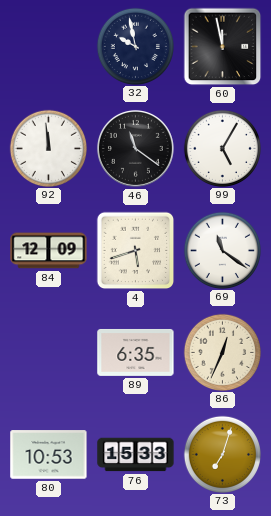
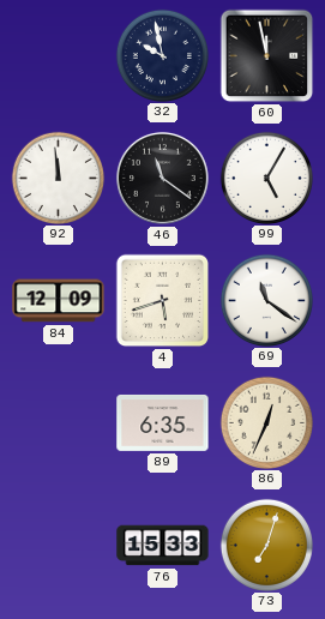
80: 10:53 -> none
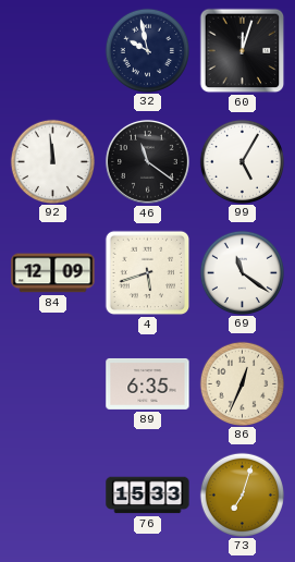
60: 11:58 -> 12:03
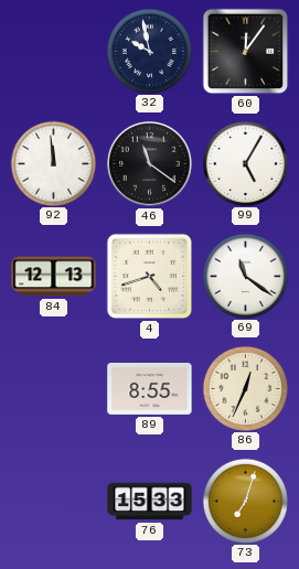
60: 12:03 -> 12:06
84: 12:09 -> 12:13
4: 5:42 -> 4:42
89: 6:35 -> 8:55
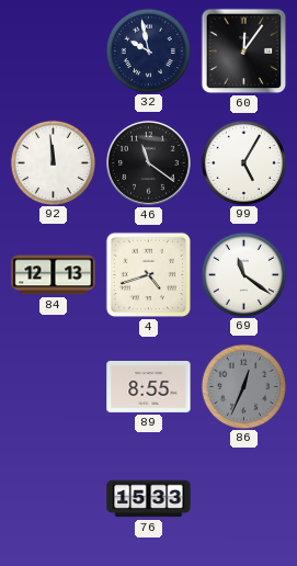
86 dial: cream -> grey
73: 7:03 -> none
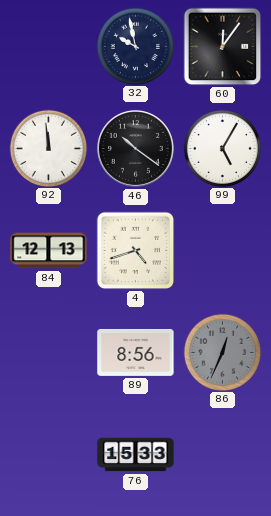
46: 11:21 -> 10:21
69: 11:21 -> none
89: 8:55 -> 8:56
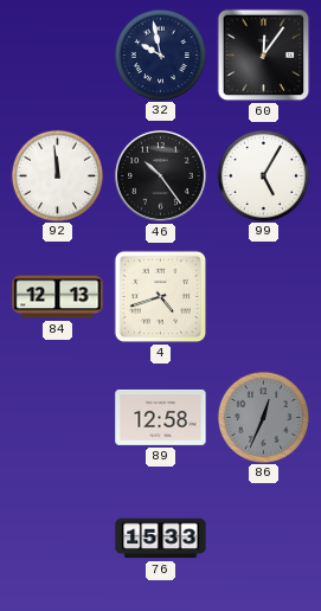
46: 10:21 -> 10:24
89: 8:56 -> 12:58
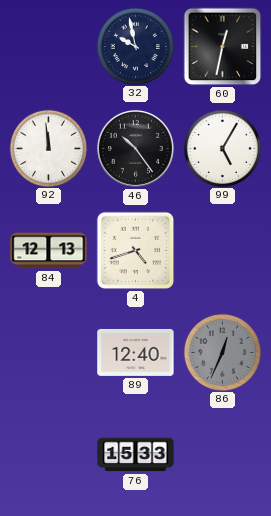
60: 12:06 -> 12:32
89: 12:58 -> 12:40
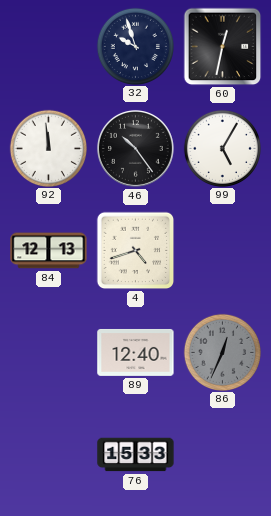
32: 9:58 -> 9:57
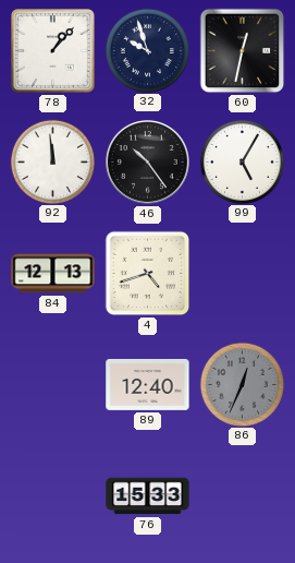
78: none -> 1:07
